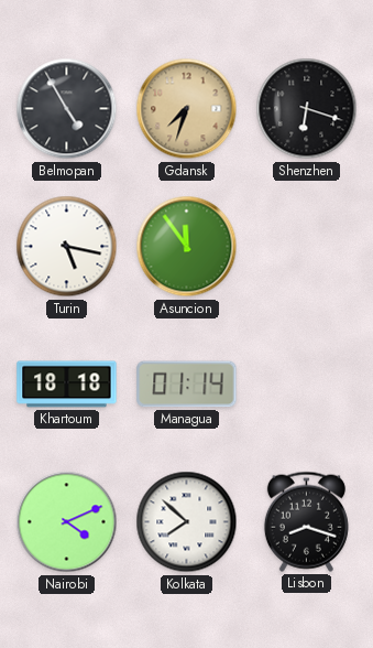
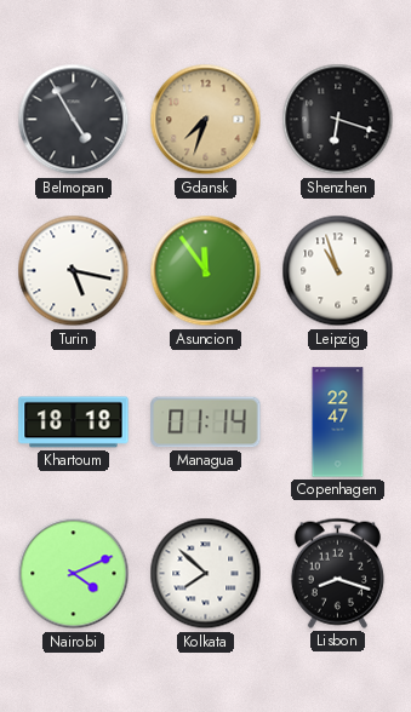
Leipzig: none -> 10:57
Copenhagen: none -> 22:47
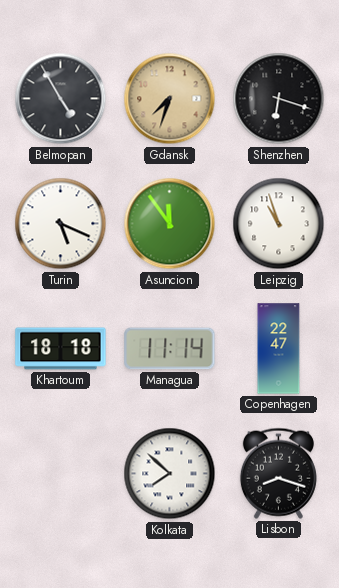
Turin: 5:17 -> 5:19
Managua: 01:14 -> 11:14
Nairobi: 4:11 -> none
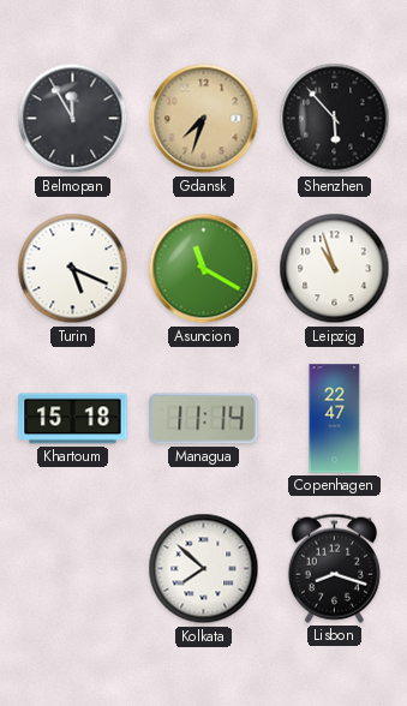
Belmopan: 4:55 -> 11:55
Shenzhen: 6:18 -> 5:53
Asuncion: 11:54 -> 11:20
Khartoum: 18:18 -> 15:18
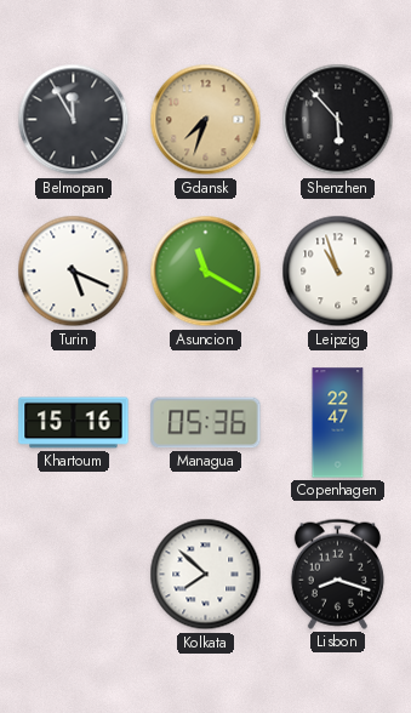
Khartoum: 15:18 -> 15:16
Managua: 11:14 -> 05:36
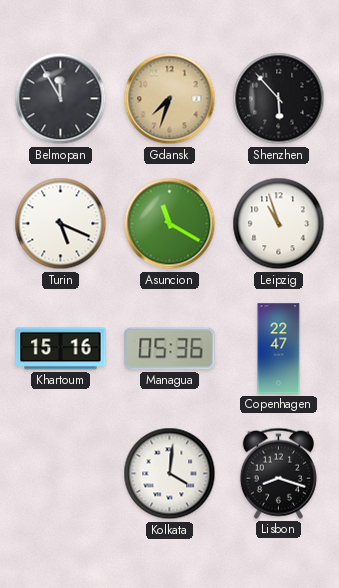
Kolkata: 7:52 -> 4:01
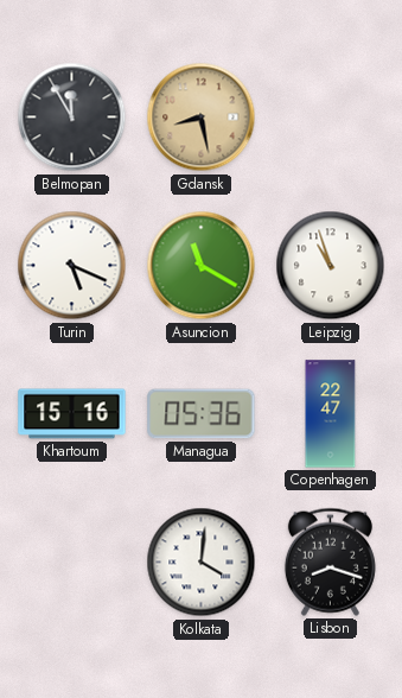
Gdansk: 7:33 -> 8:28
Shenzhen: 5:53 -> none
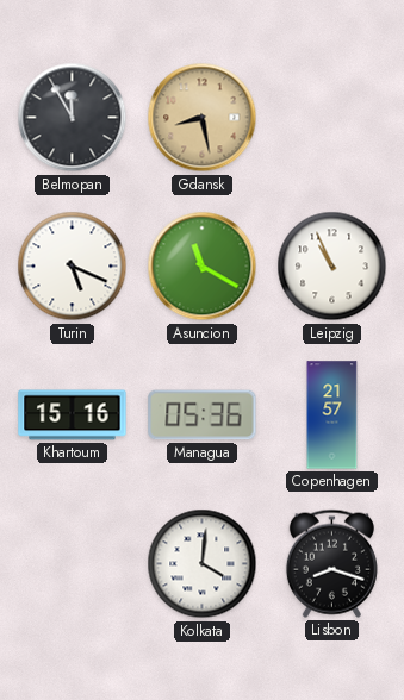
Leipzig: 10:57 -> 10:56
Copenhagen: 22:47 -> 21:57
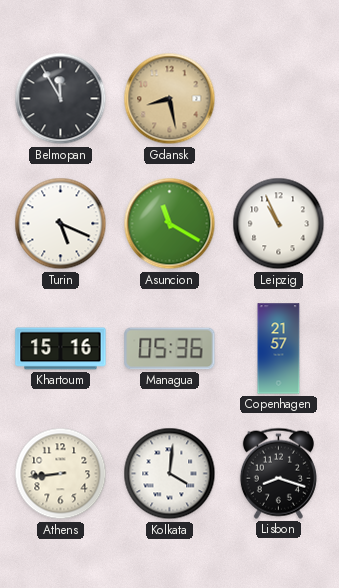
Athens: none -> 8:44
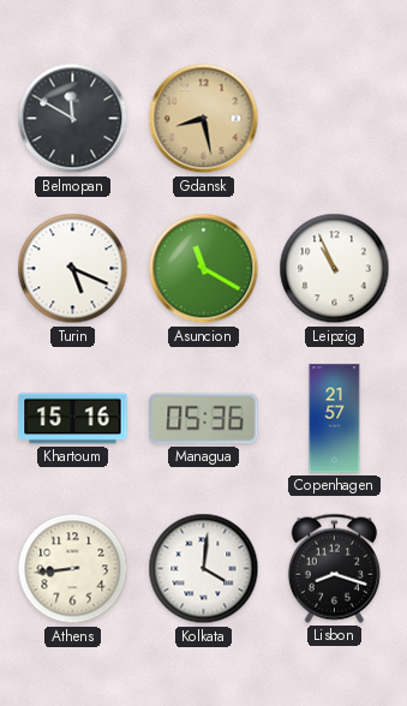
Belmopan: 11:55 -> 11:50
